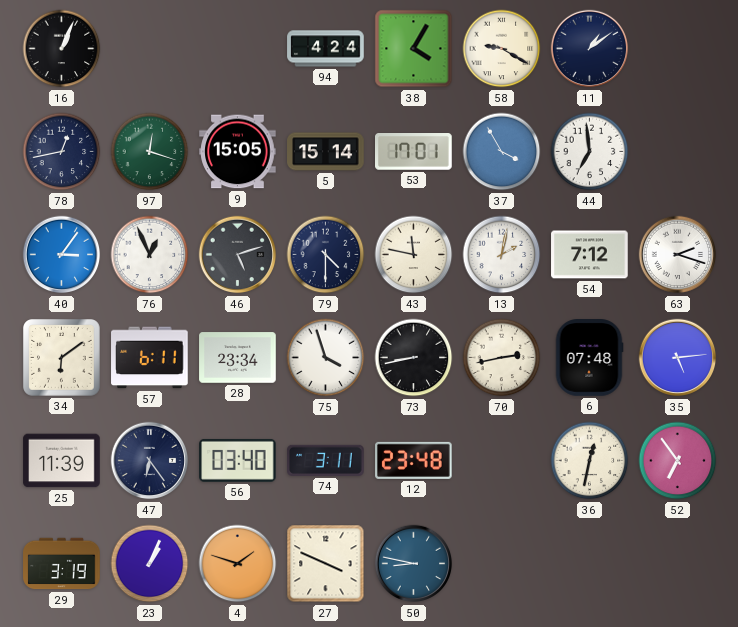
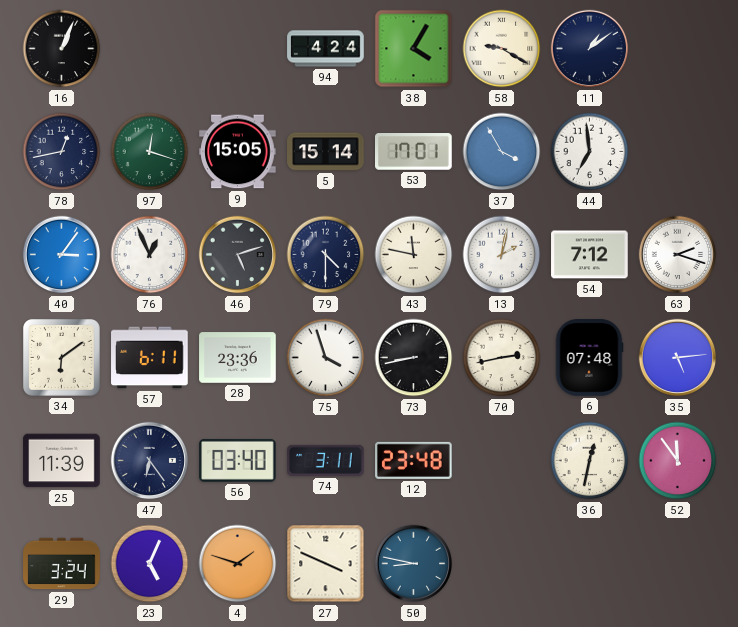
28: 23:34 -> 23:36
52: 6:54 -> 11:54
29: 3:19 -> 3:24
23: 1:04 -> 5:04
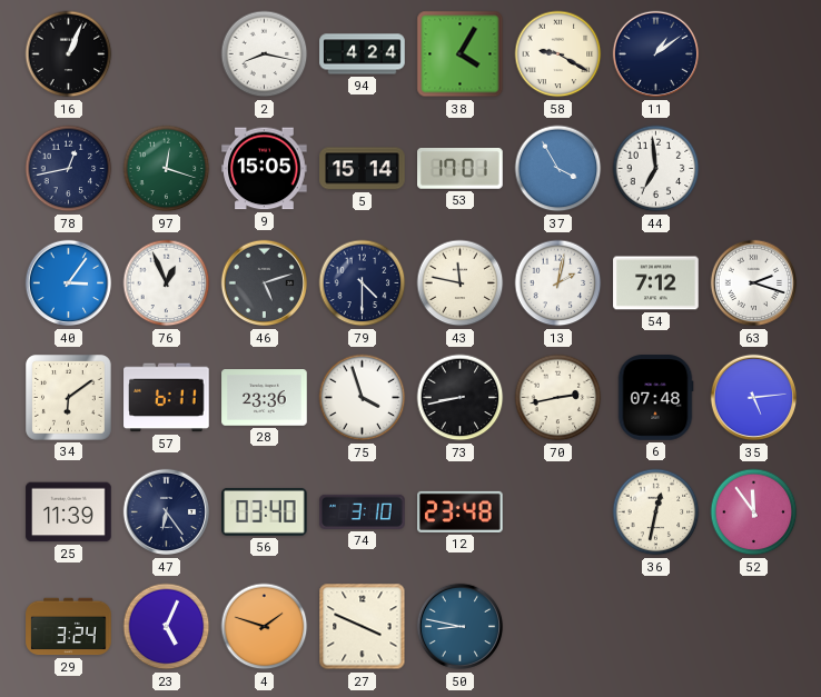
2: none -> 8:17
74: 3:11 -> 3:10
